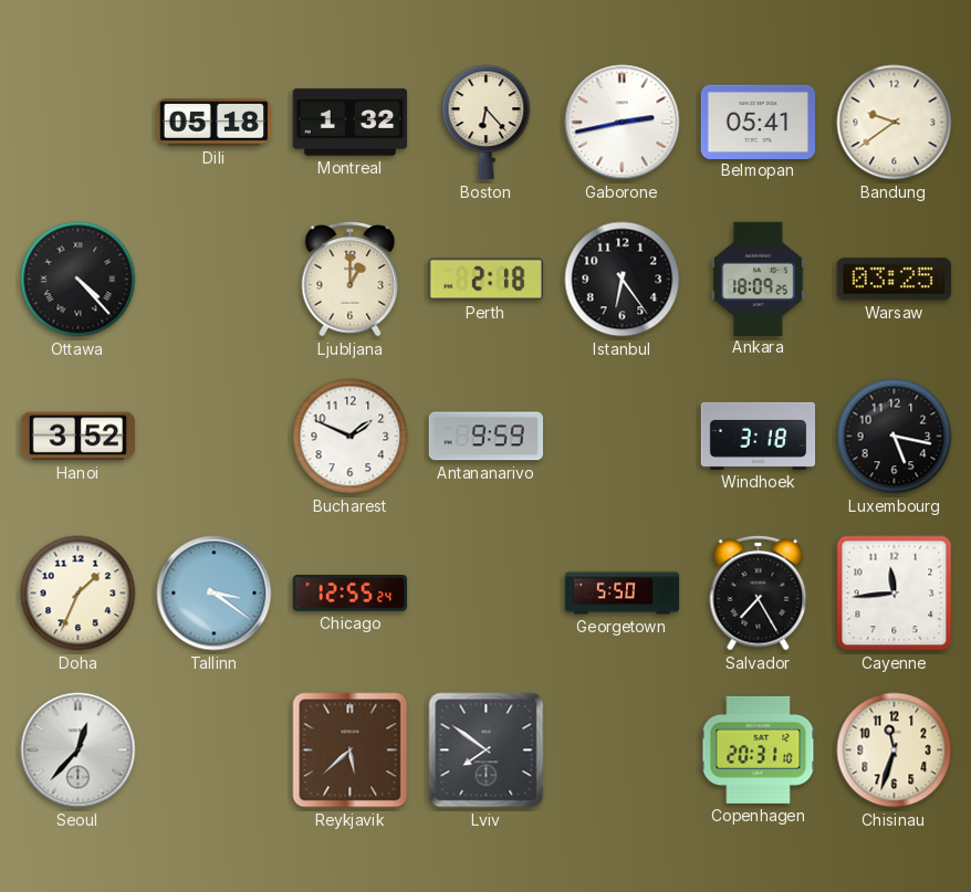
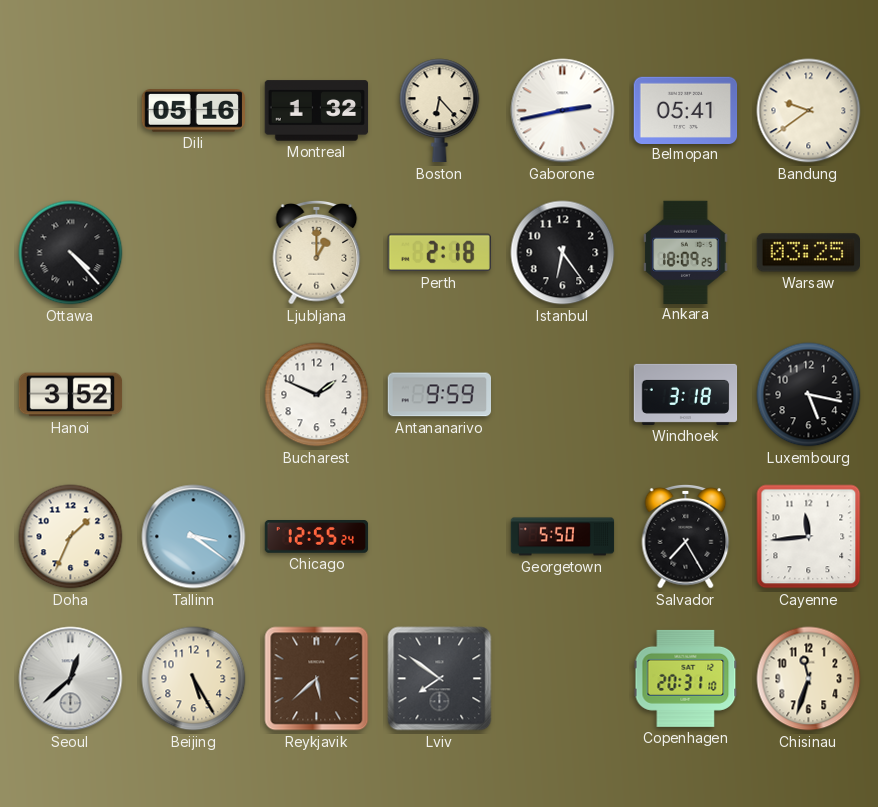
Dili: 05:18 -> 05:16
Seoul: 12:37 -> 12:38
Beijing: none -> 5:25
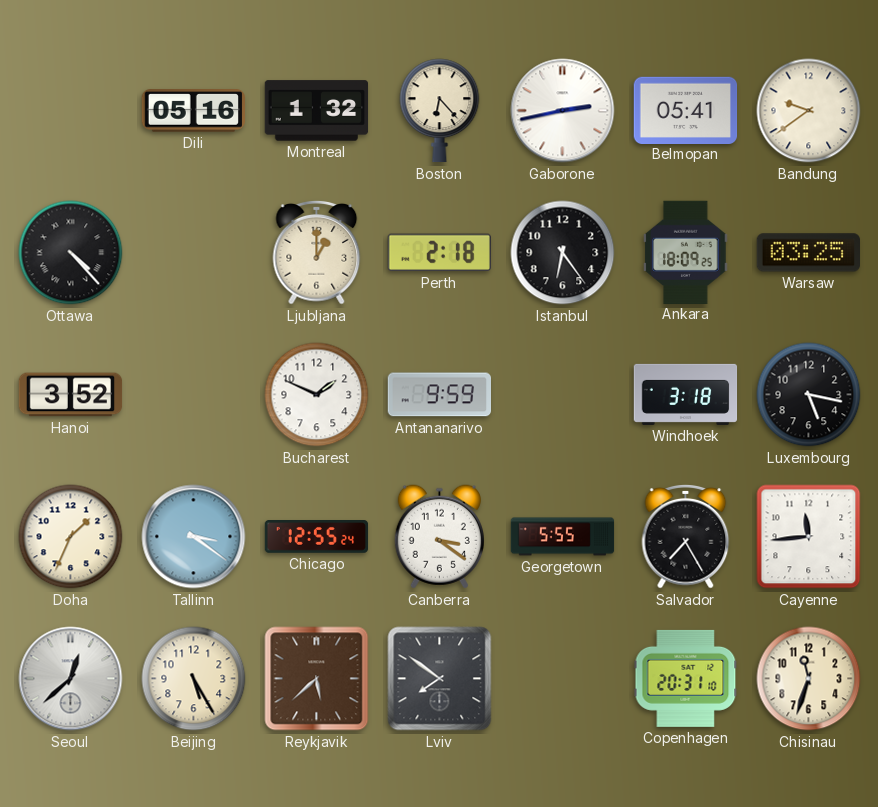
Canberra: none -> 3:21
Georgetown: 5:50 -> 5:55
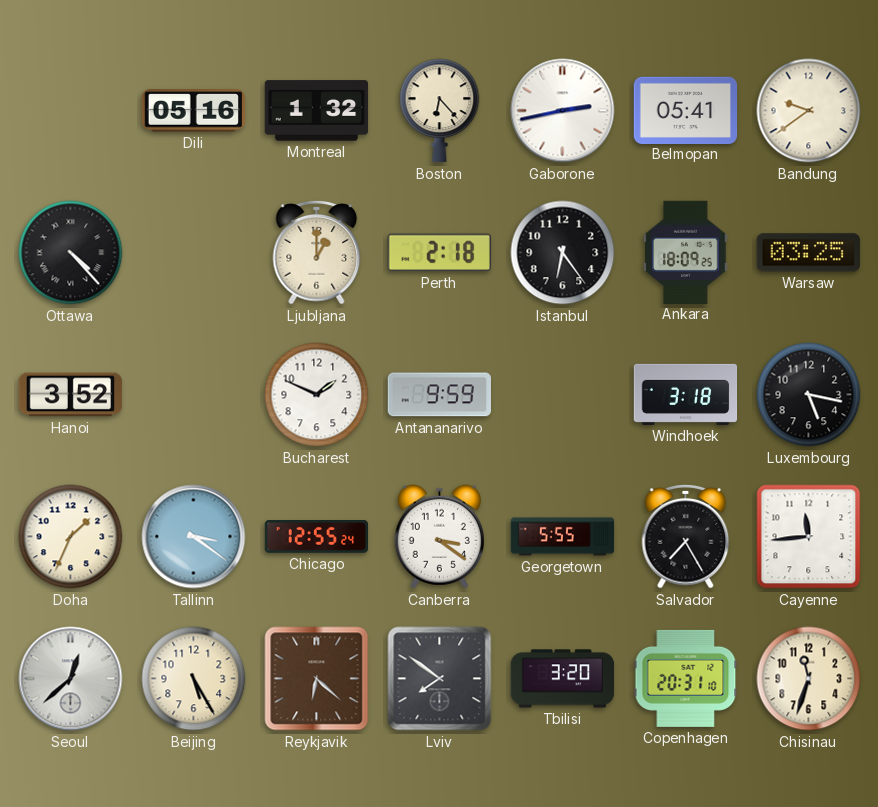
Reykjavik: 5:38 -> 6:22
Tbilisi: none -> 3:20
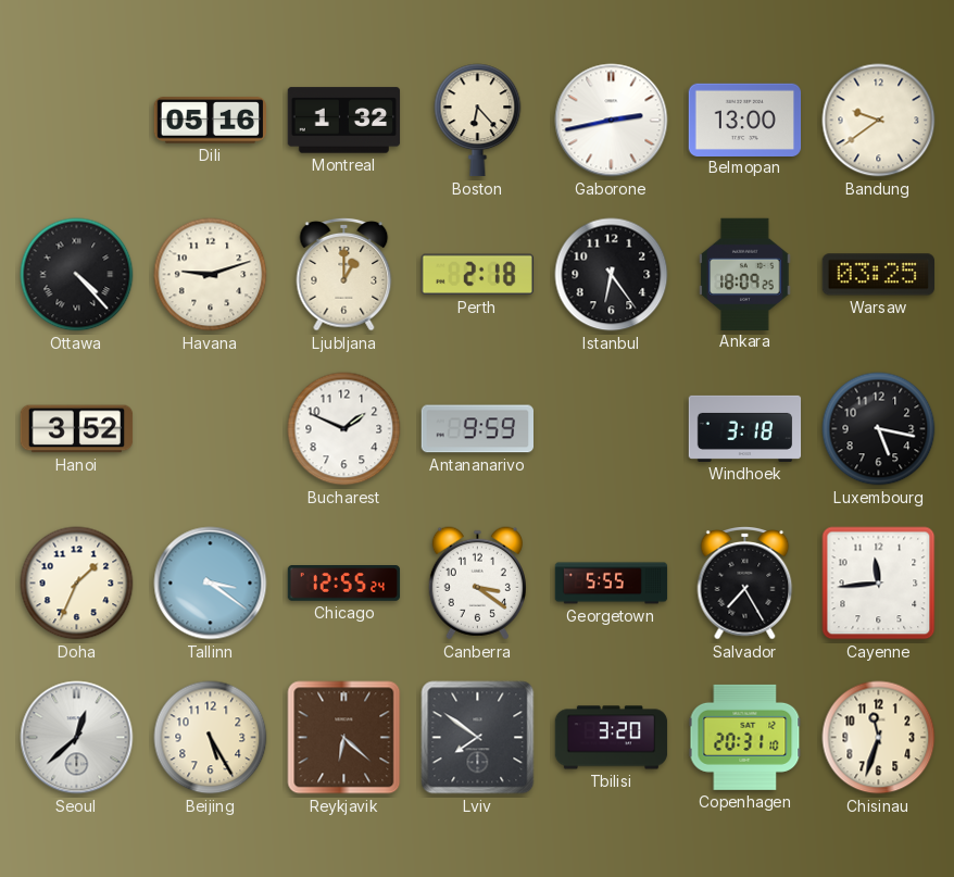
Belmopan: 05:41 -> 13:00
Havana: none -> 9:12
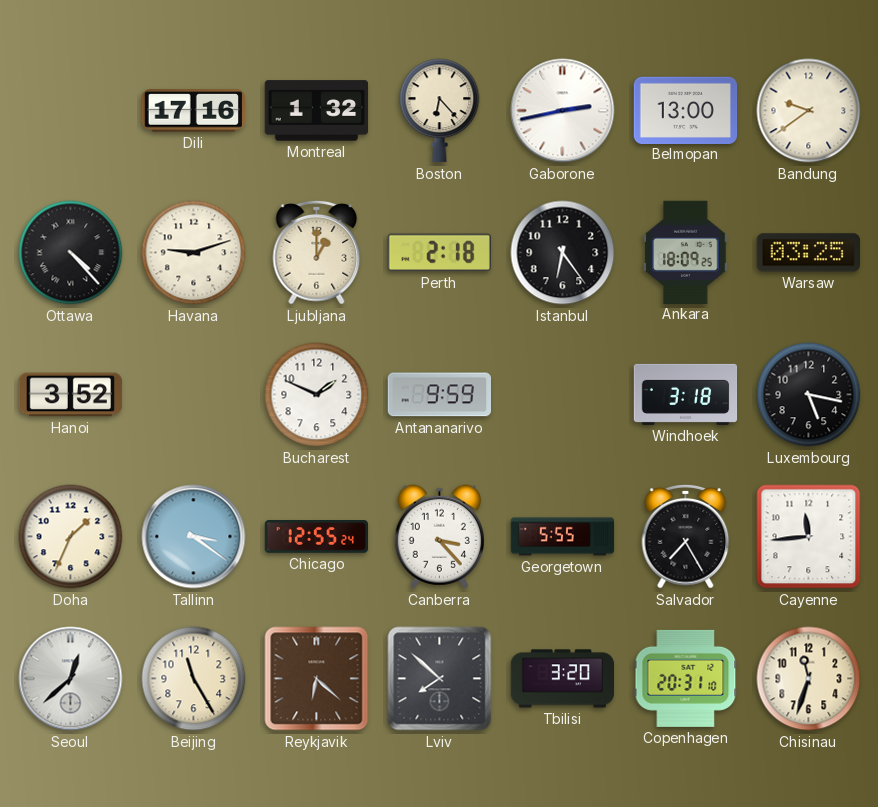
Dili: 05:16 -> 17:16
Canberra: 3:21 -> 3:23
Beijing: 5:25 -> 11:25
Lviv: 7:51 -> 7:52
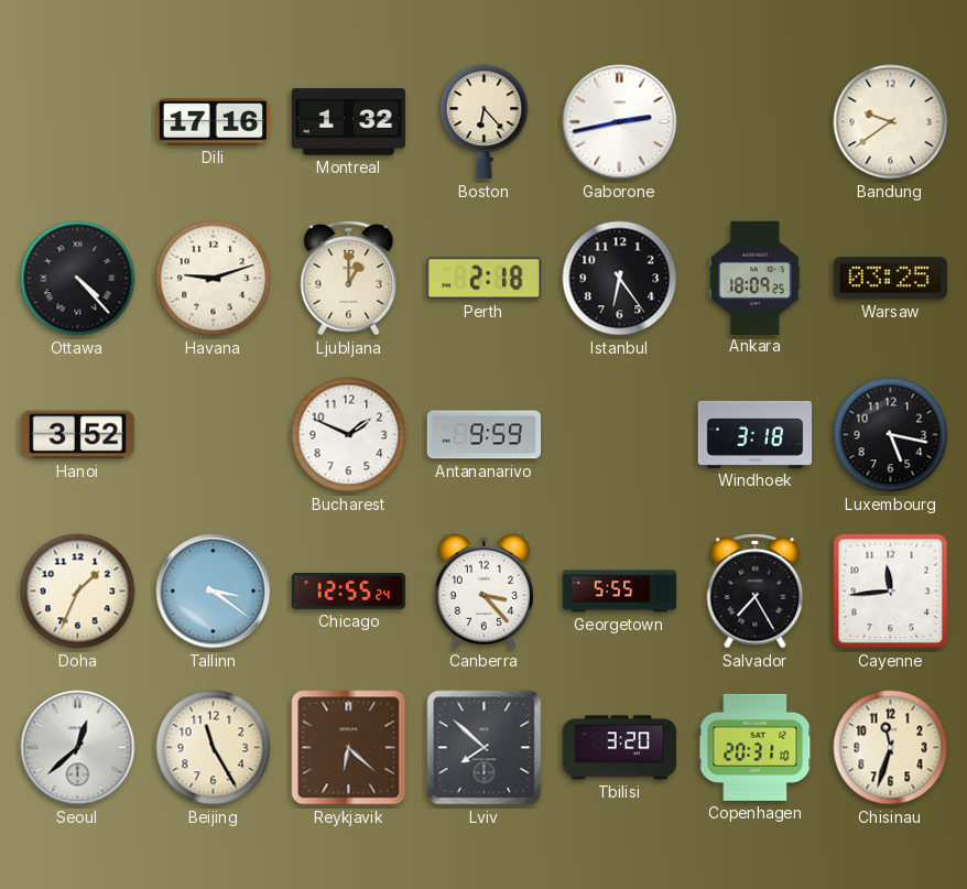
Belmopan: 13:00 -> none
